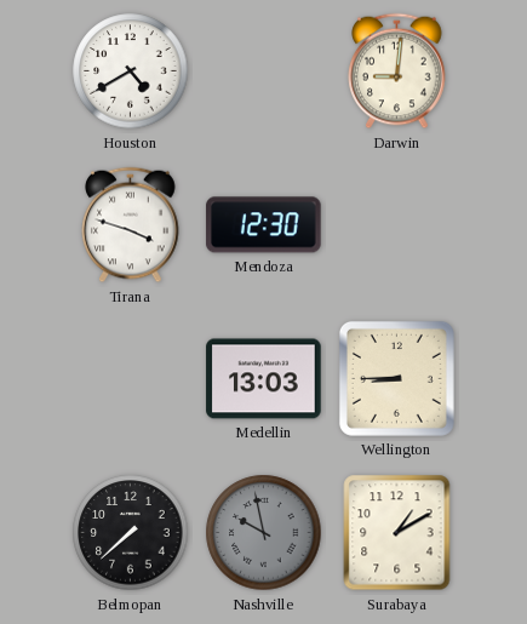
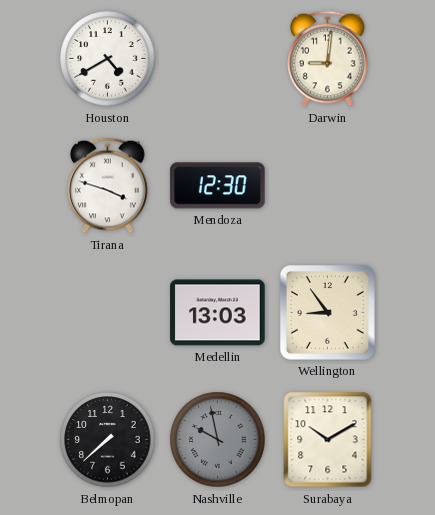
Wellington: 8:45 -> 8:54
Surabaya: 1:10 -> 10:10
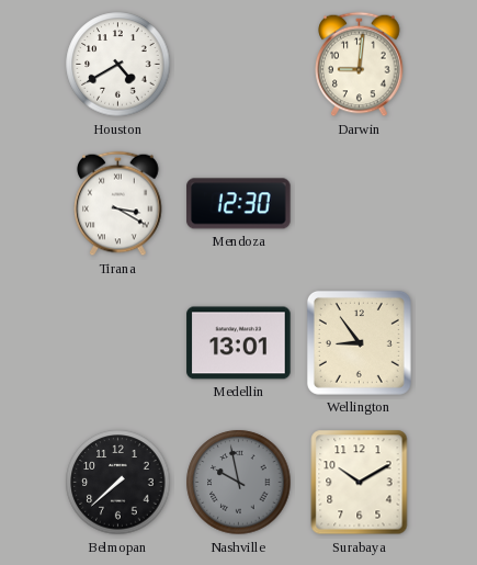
Tirana: 3:48 -> 3:20
Medellin: 13:03 -> 13:01
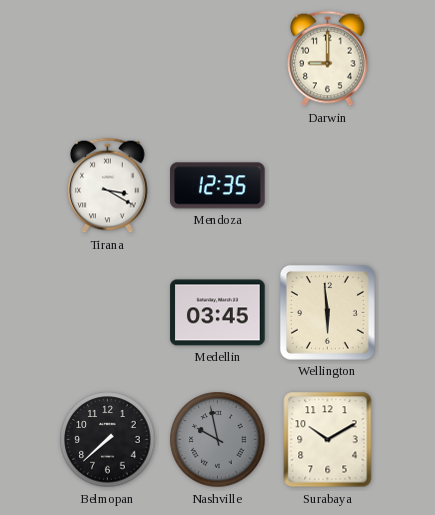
Houston: 4:40 -> none
Darwin: 9:01 -> 9:00
Mendoza: 12:30 -> 12:35
Medellin: 13:01 -> 03:45
Wellington: 8:54 -> 5:59
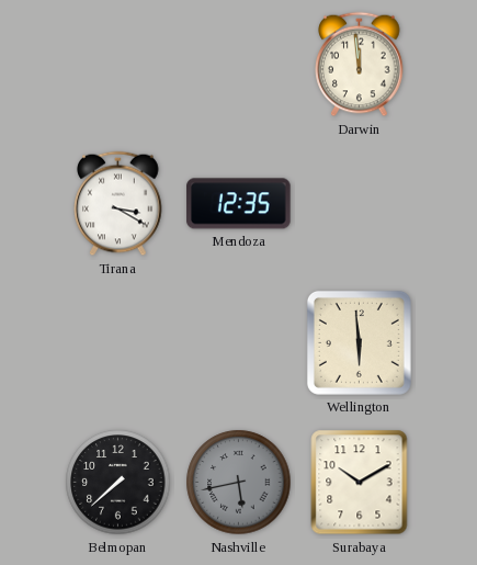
Darwin: 9:00 -> 11:59
Medellin: 03:45 -> none
Nashville: 9:58 -> 5:43
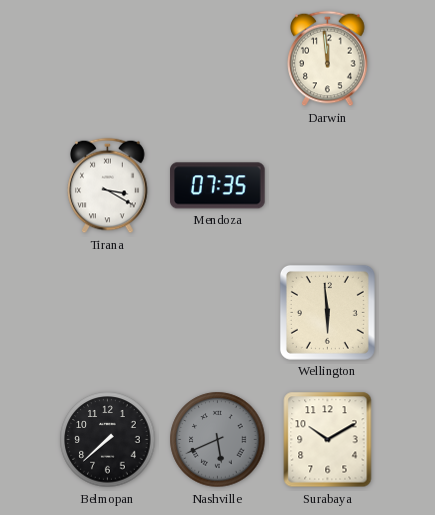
Mendoza: 12:35 -> 07:35
Nashville: 5:43 -> 5:41
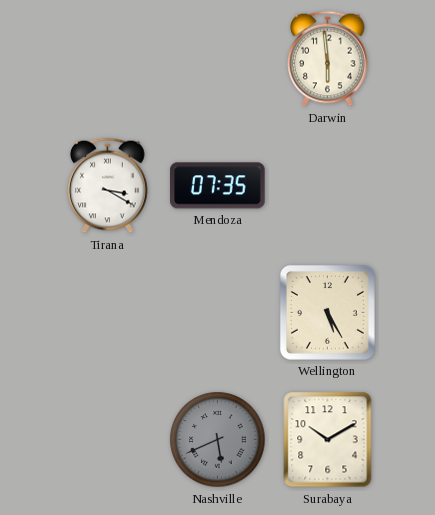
Darwin: 11:59 -> 5:59
Wellington: 5:59 -> 5:25
Belmopan: 7:38 -> none
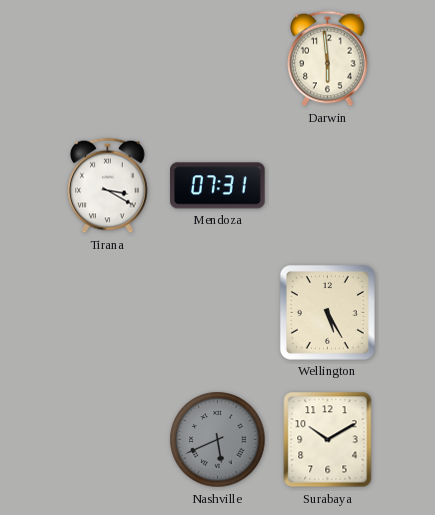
Mendoza: 07:35 -> 07:31
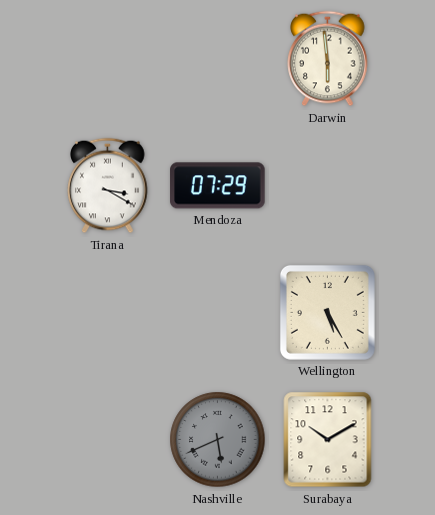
Mendoza: 07:31 -> 07:29
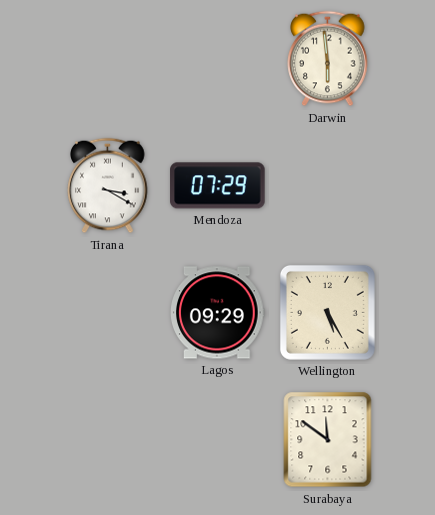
Lagos: none -> 09:29
Nashville: 5:41 -> none
Surabaya: 10:10 -> 11:51
